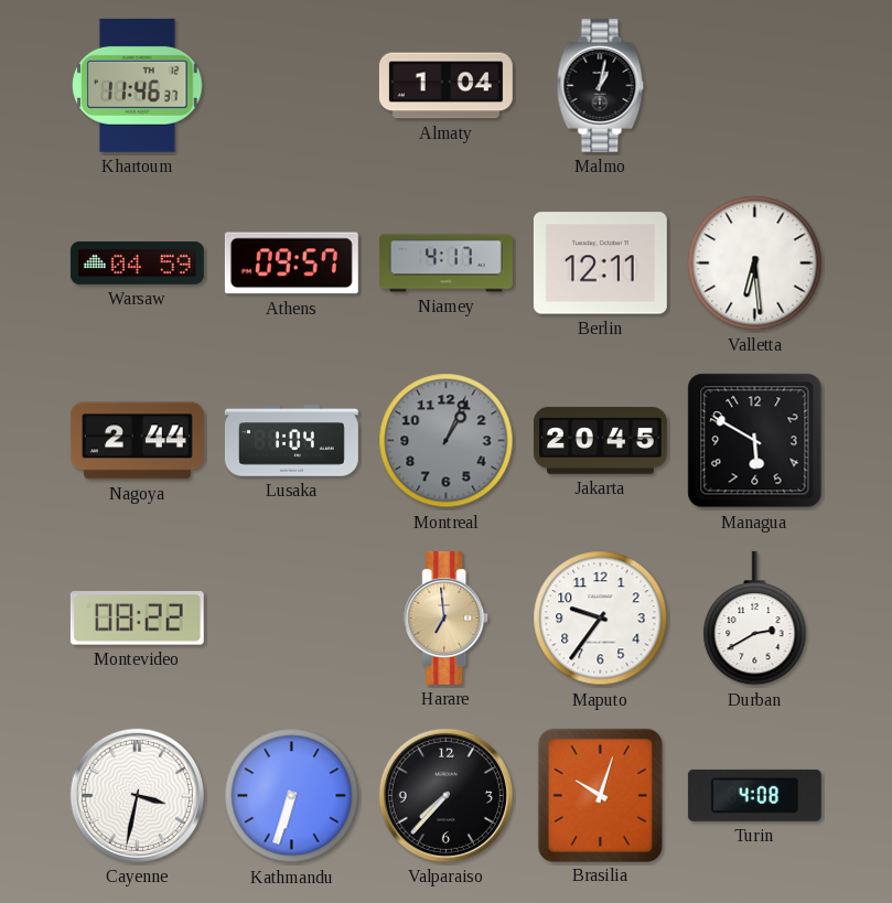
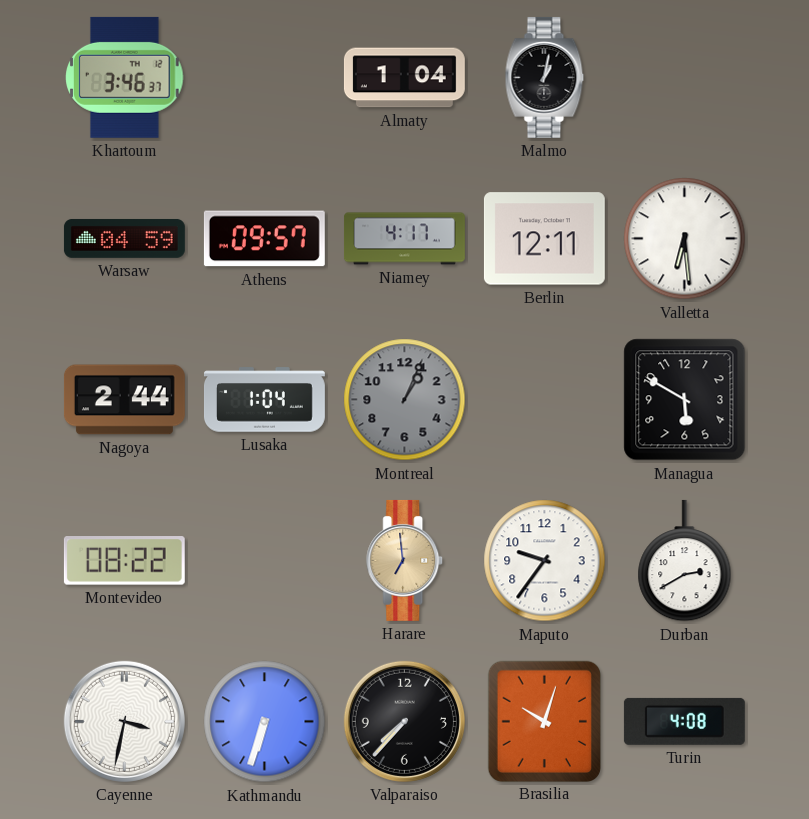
Khartoum: 11:46 -> 3:46
Jakarta: 20:45 -> none
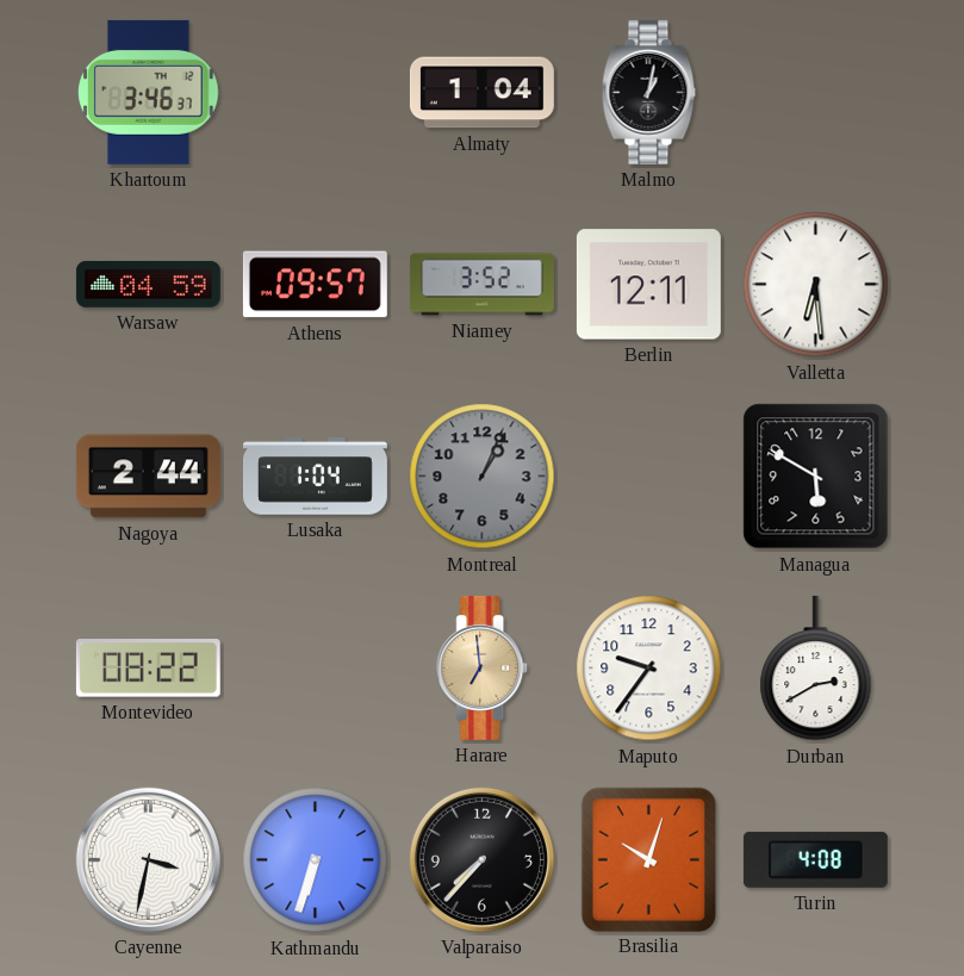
Niamey: 4:17 -> 3:52
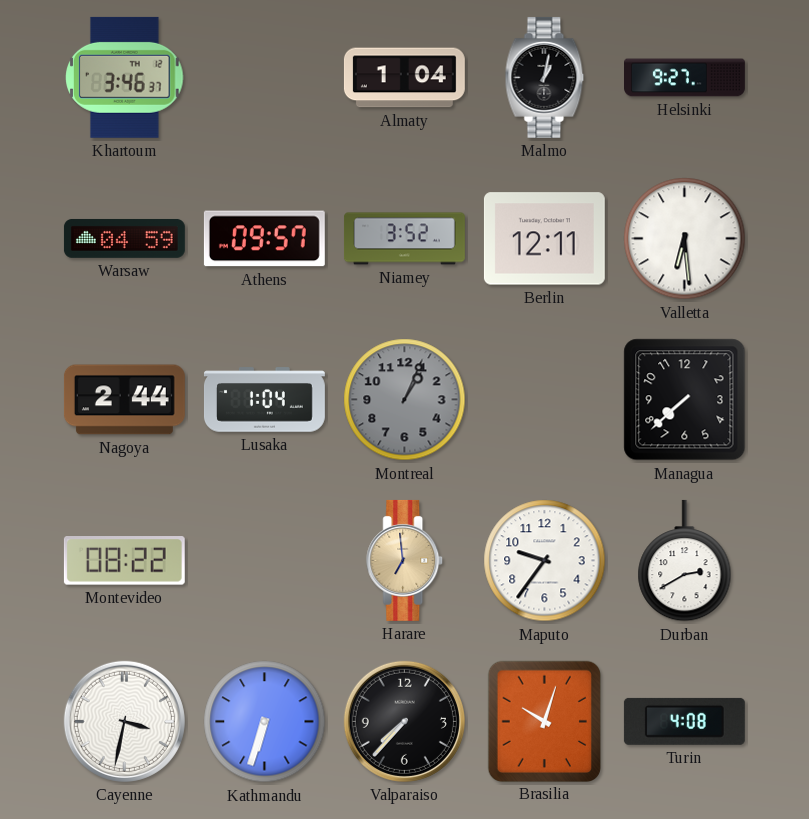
Helsinki: none -> 9:27
Managua: 5:50 -> 7:38
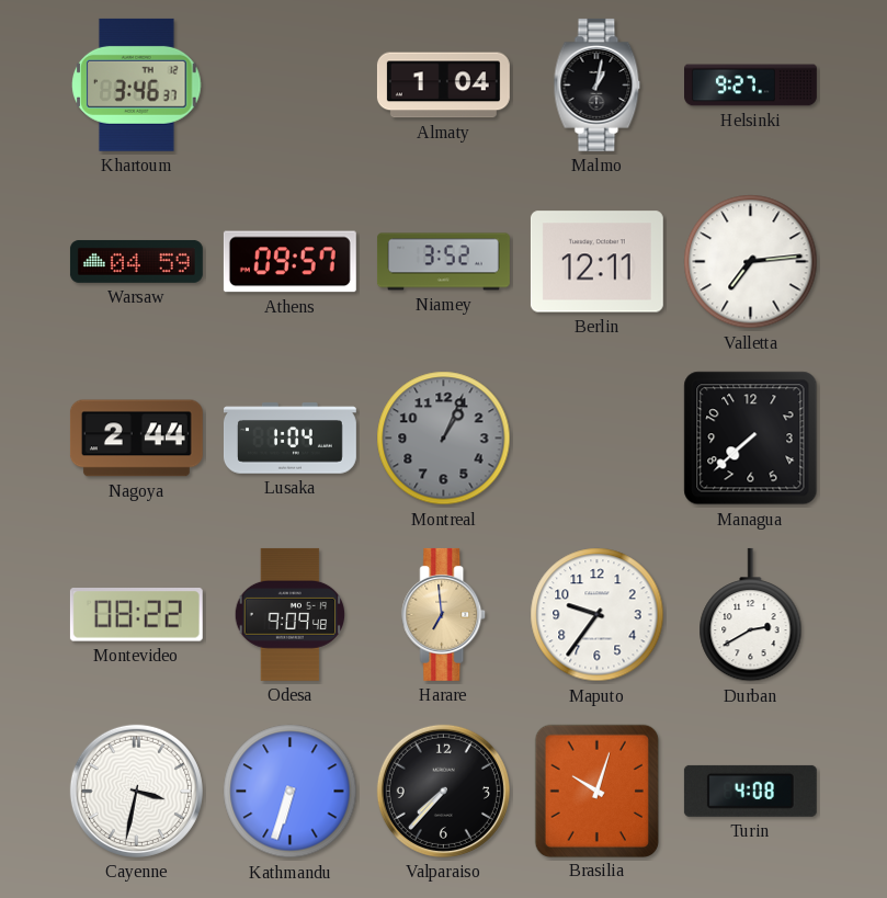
Valletta: 6:29 -> 7:14
Odesa: none -> 9:09
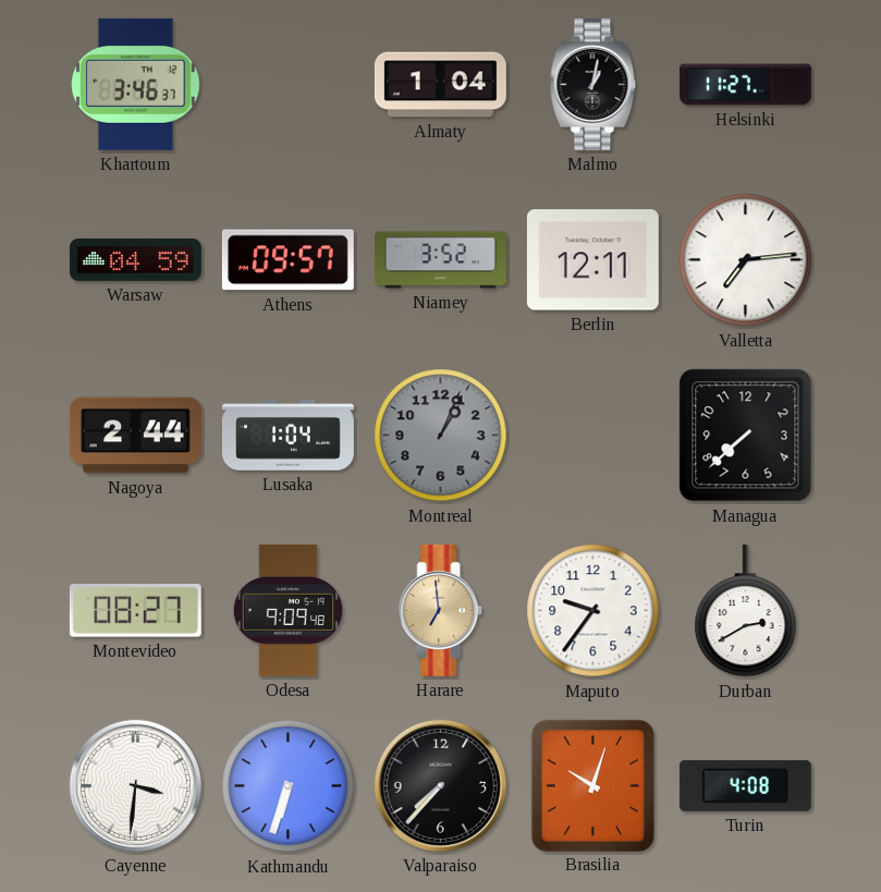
Helsinki: 9:27 -> 11:27
Montevideo: 08:22 -> 08:27
Cayenne: 3:32 -> 3:31
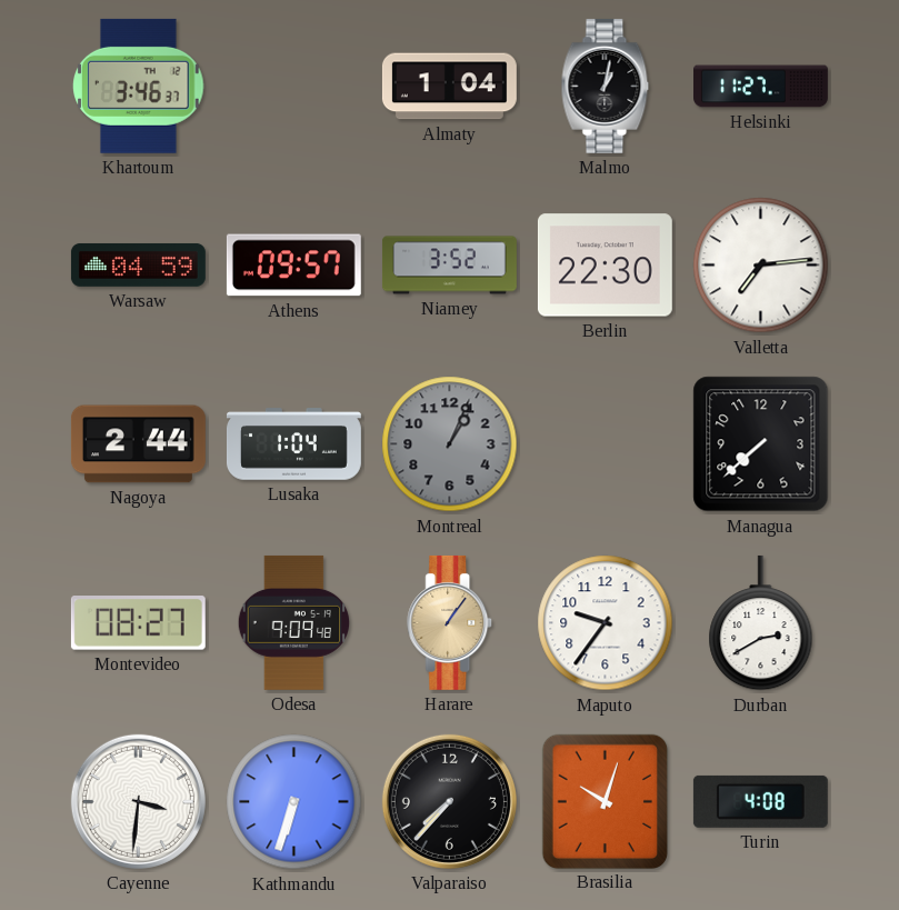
Berlin: 12:11 -> 22:30
Harare: 6:59 -> 1:06
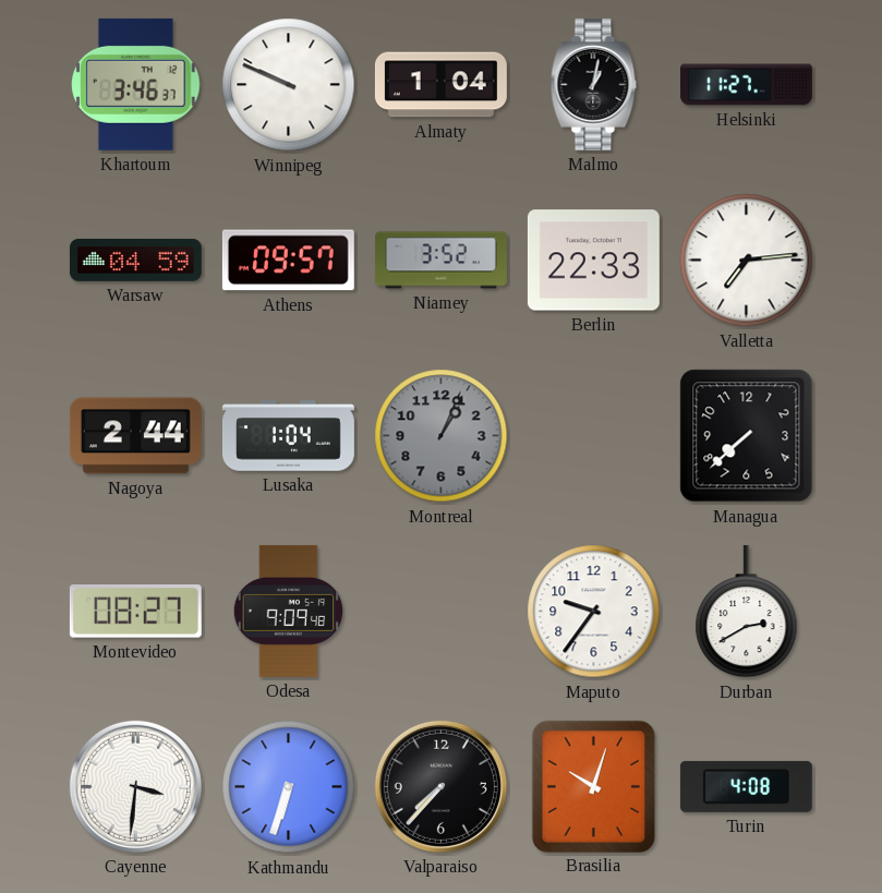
Winnipeg: none -> 9:49
Berlin: 22:30 -> 22:33
Harare: 1:06 -> none
